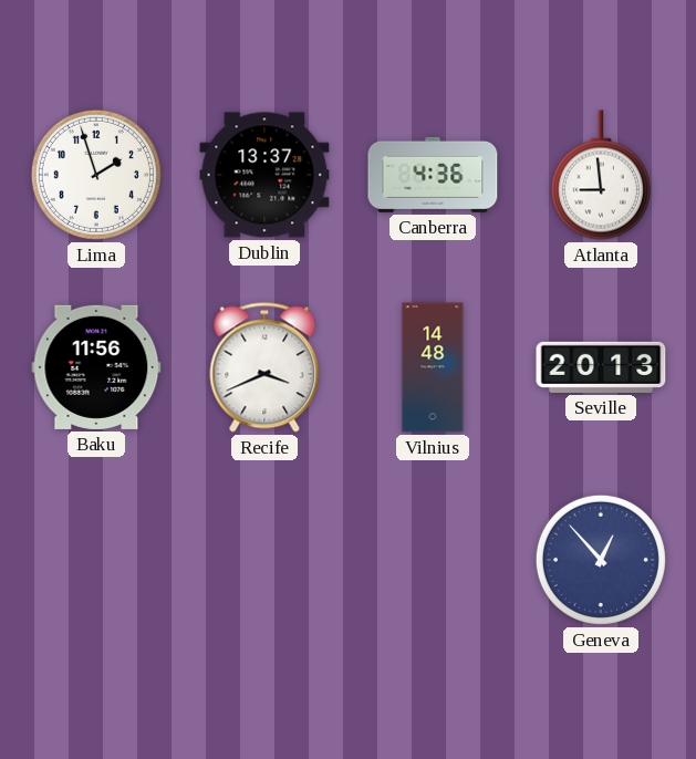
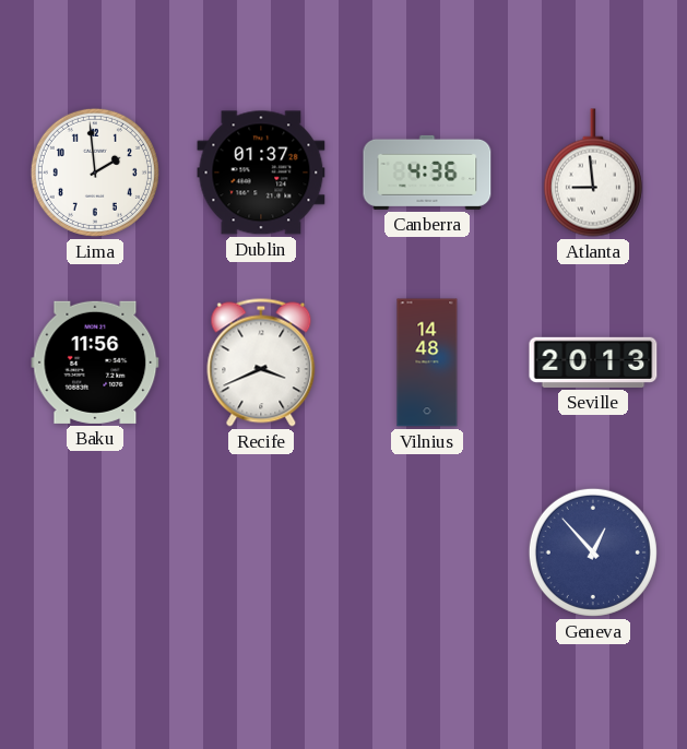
Lima: 1:57 -> 1:59
Dublin: 13:37 -> 01:37
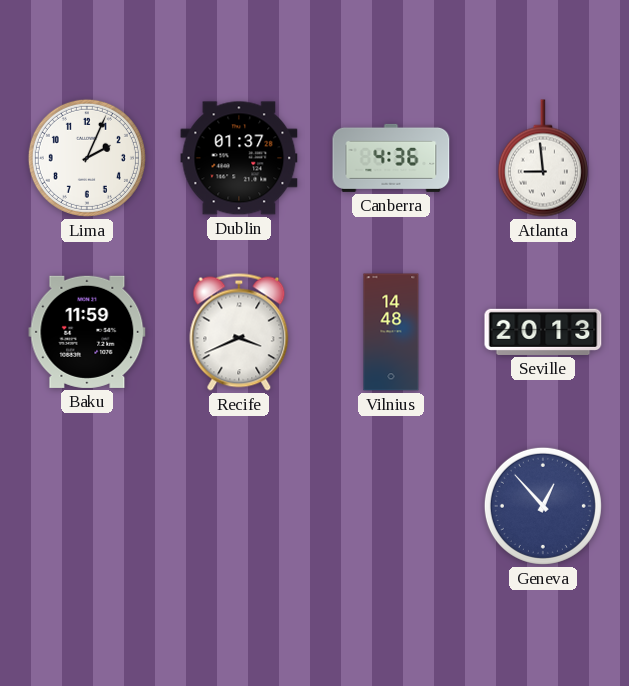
Lima: 1:59 -> 2:04
Baku: 11:56 -> 11:59
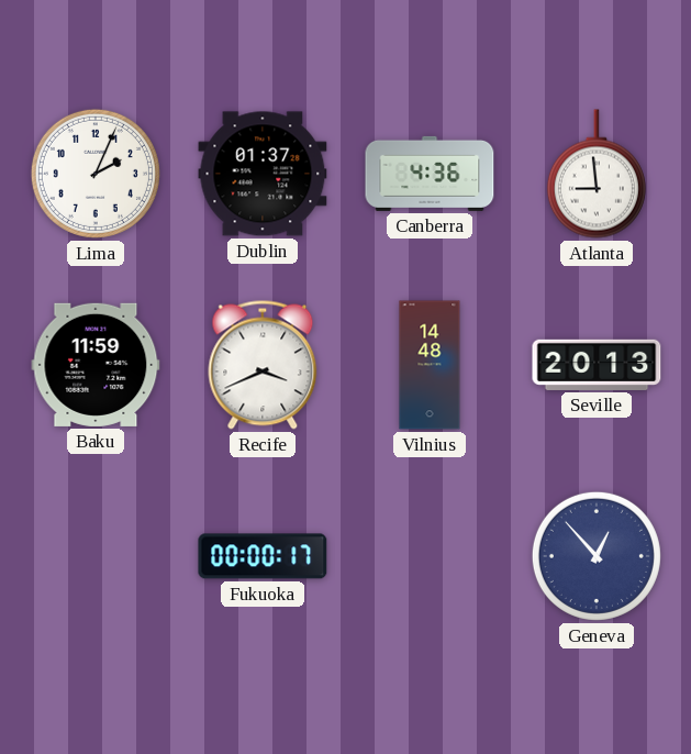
Fukuoka: none -> 00:00
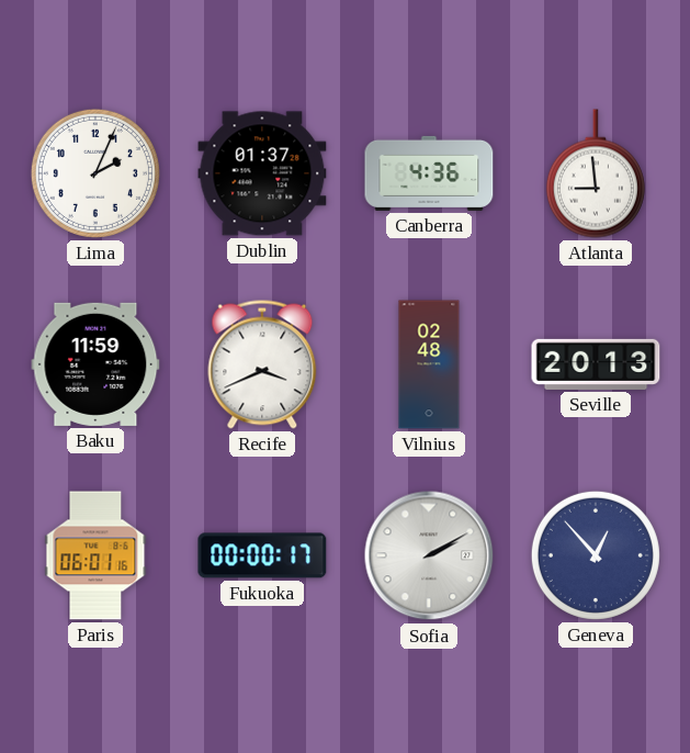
Vilnius: 14:48 -> 02:48
Paris: none -> 06:01
Sofia: none -> 2:10
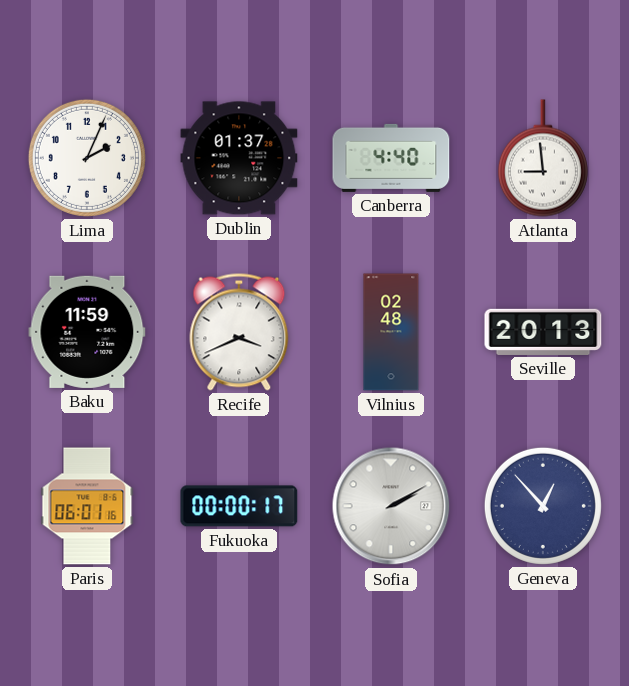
Canberra: 4:36 -> 4:40
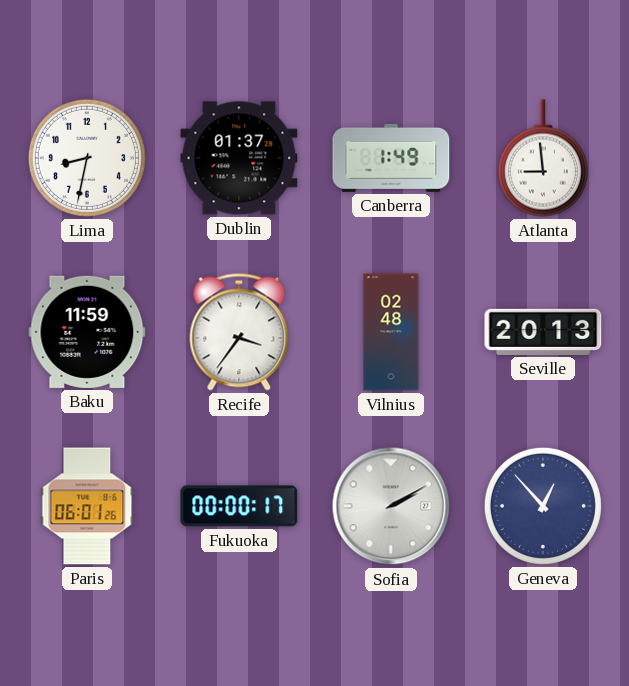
Lima: 2:04 -> 8:32
Canberra: 4:40 -> 1:49
Recife: 3:41 -> 3:36
Paris: 06:01:16 -> 06:01:26
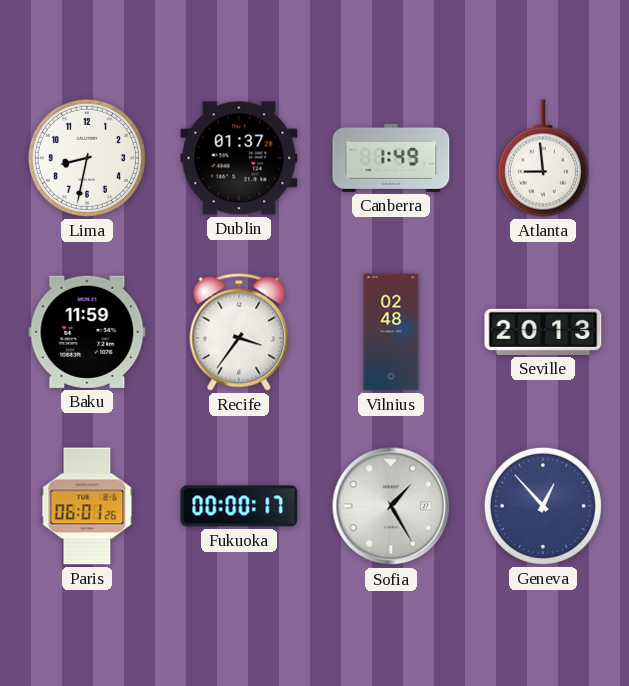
Sofia: 2:10 -> 1:25
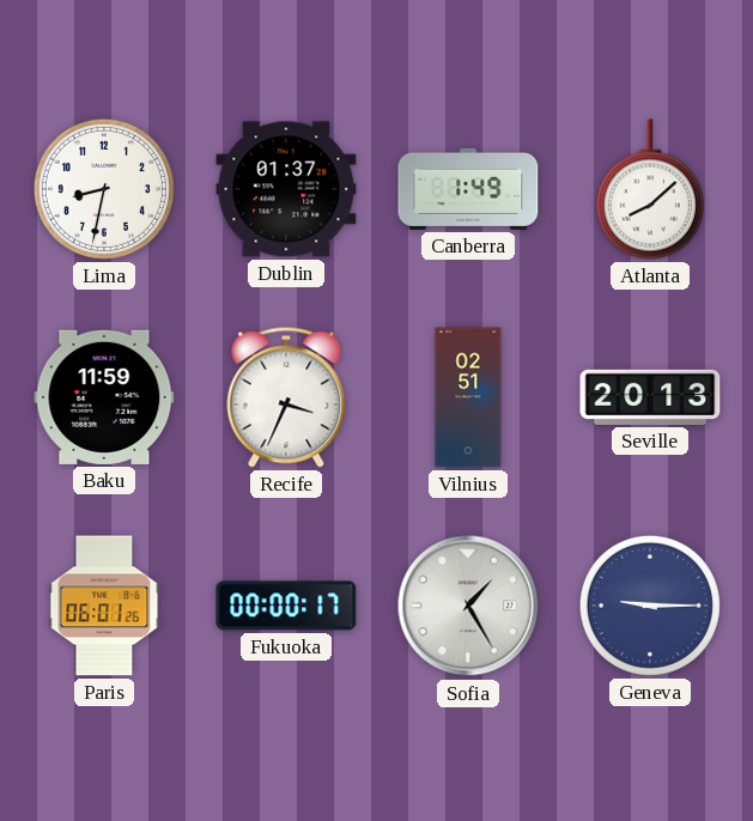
Atlanta: 8:59 -> 8:08
Recife: 3:36 -> 3:34
Vilnius: 02:48 -> 02:51
Geneva: 12:53 -> 9:15
